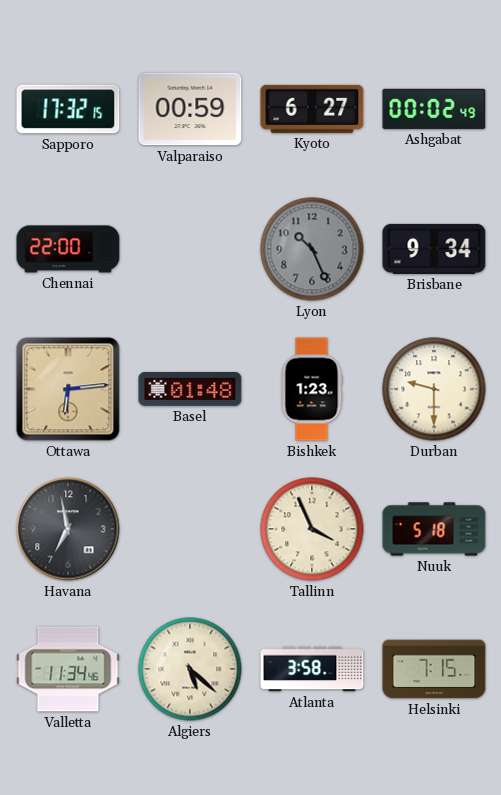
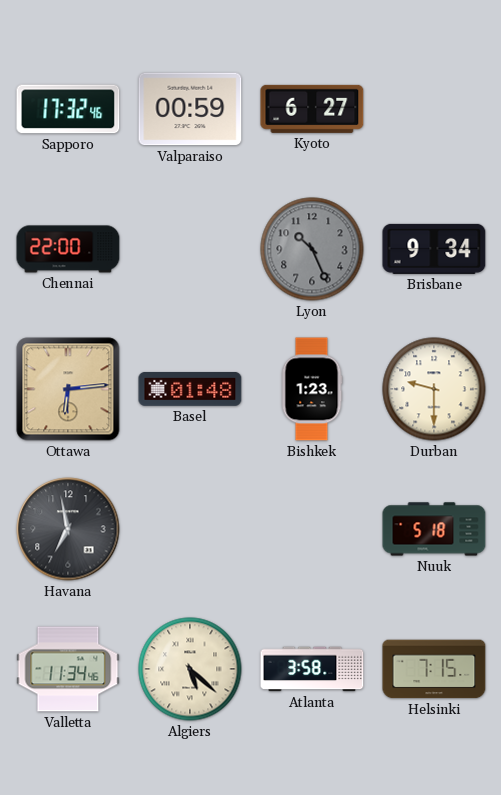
Sapporo: 17:32:15 -> 17:32:46
Ashgabat: 00:02 -> none
Tallinn: 3:56 -> none
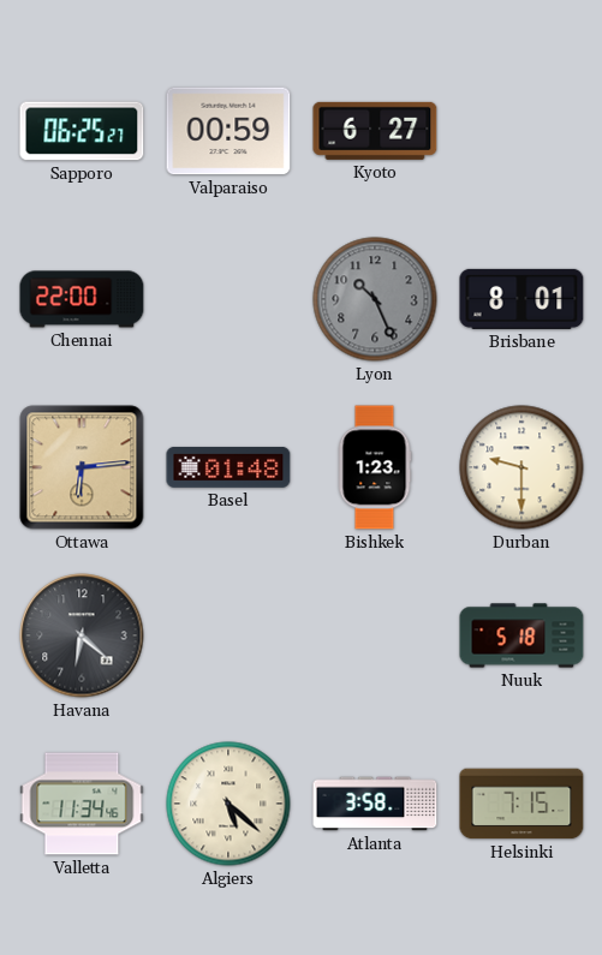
Sapporo: 17:32 -> 06:25
Brisbane: 9:34 -> 8:01
Havana: 6:58 -> 6:22
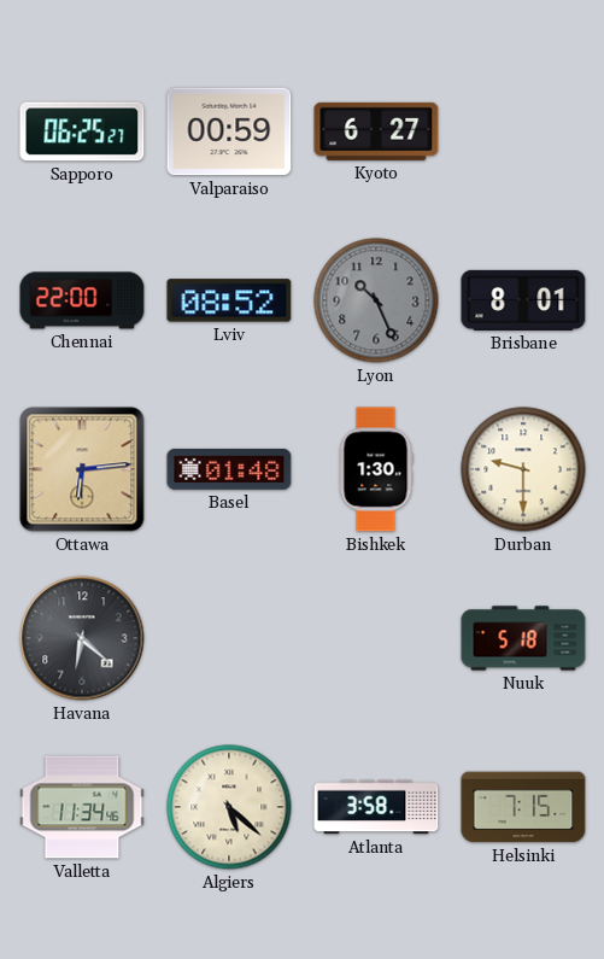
Lviv: none -> 08:52
Bishkek: 1:23 -> 1:30
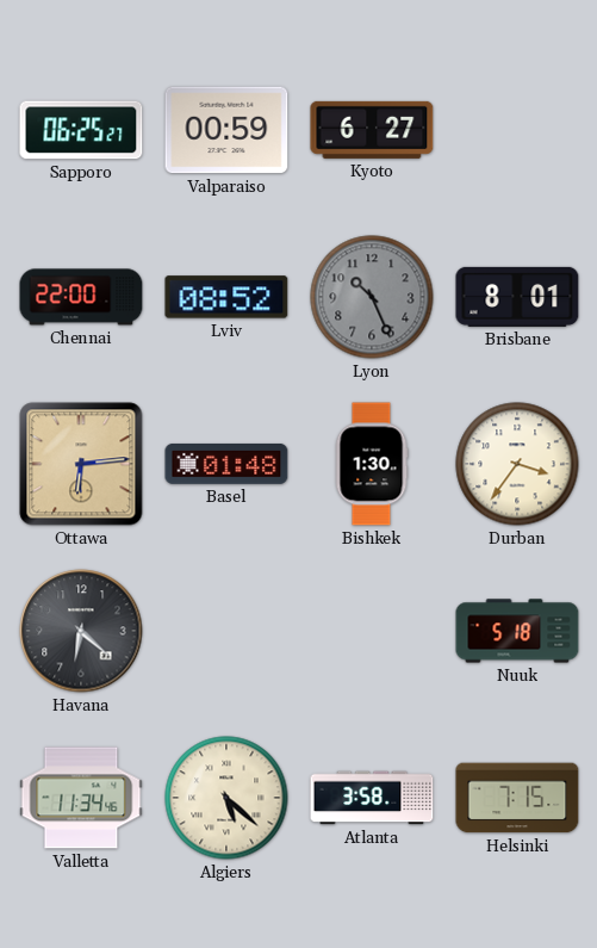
Durban: 9:30 -> 3:36
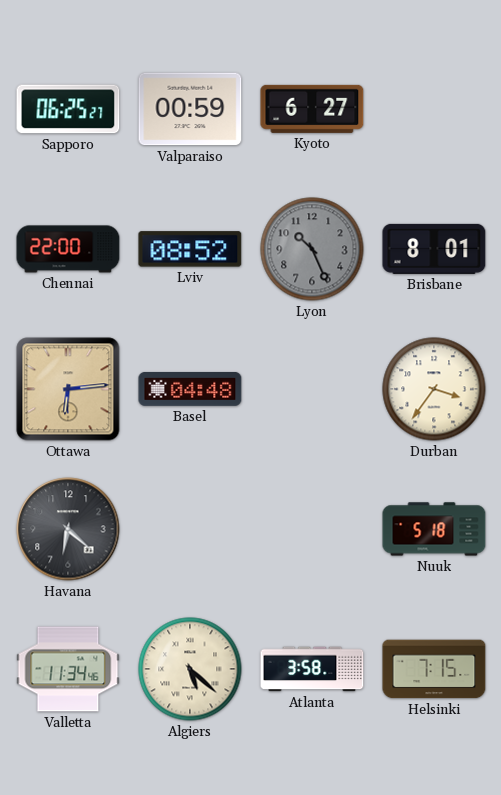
Basel: 01:48 -> 04:48
Bishkek: 1:30 -> none
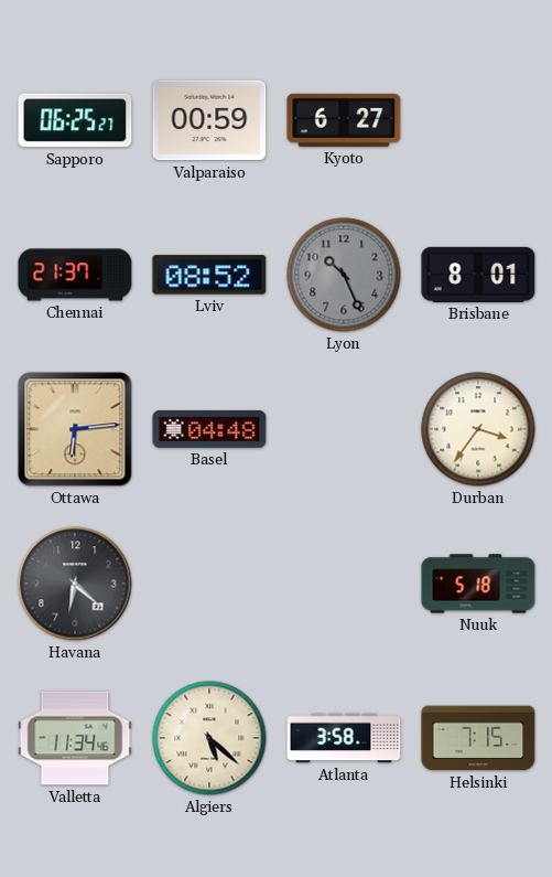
Chennai: 22:00 -> 21:37
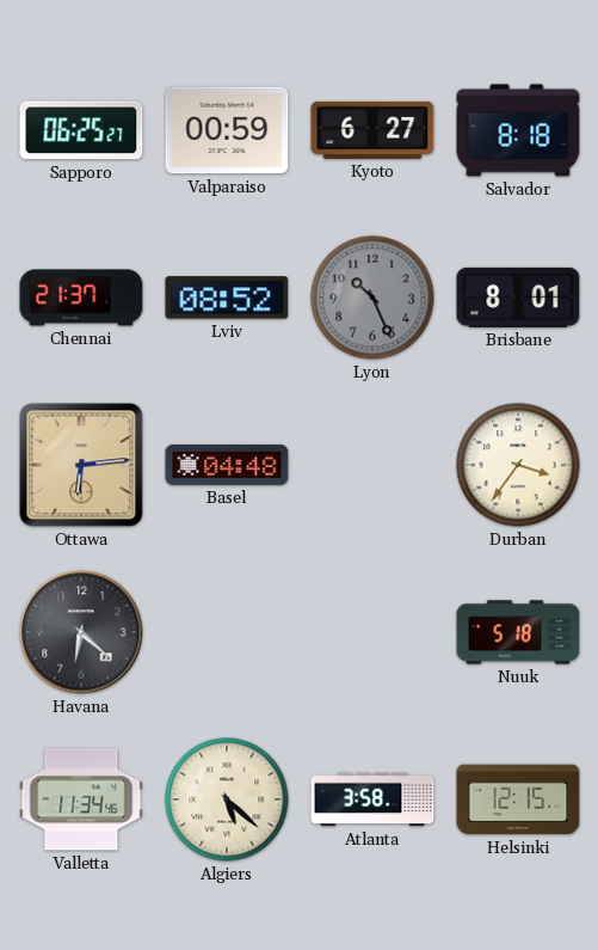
Salvador: none -> 8:18
Helsinki: 7:15 -> 12:15
